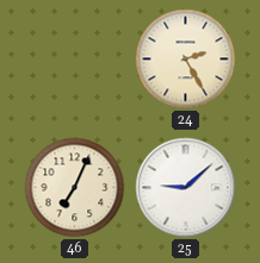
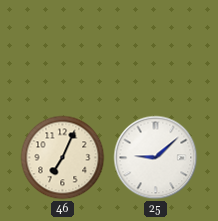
24: 2:25 -> none
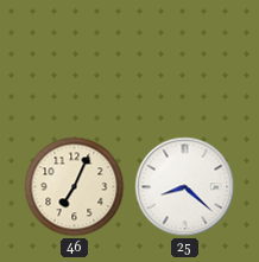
25: 9:08 -> 8:22
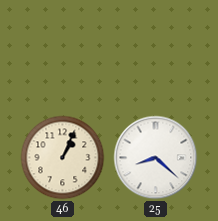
46: 7:04 -> 1:04
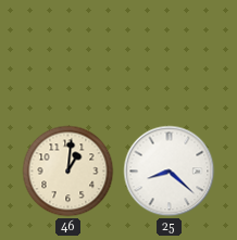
46: 1:04 -> 1:01
